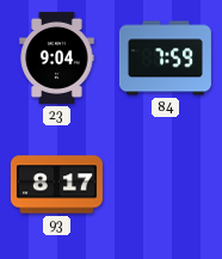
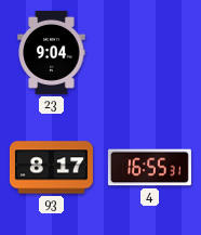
84: 7:59 -> none
4: none -> 16:55
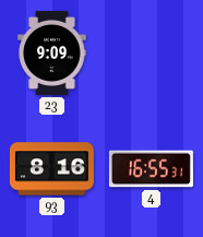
23: 9:04 -> 9:09
93: 8:17 -> 8:16
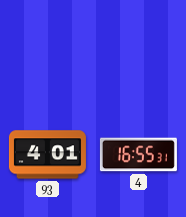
23: 9:09 -> none
93: 8:16 -> 4:01
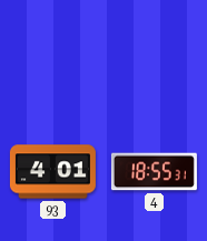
4: 16:55 -> 18:55
